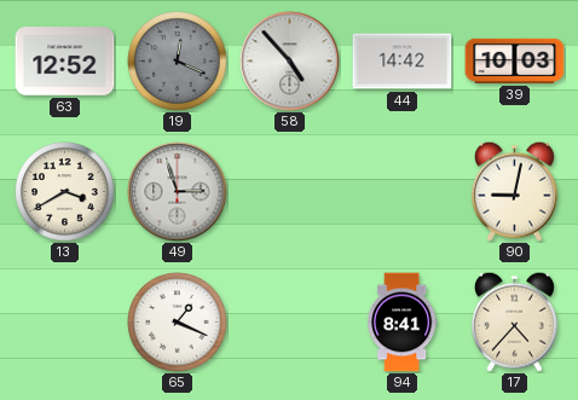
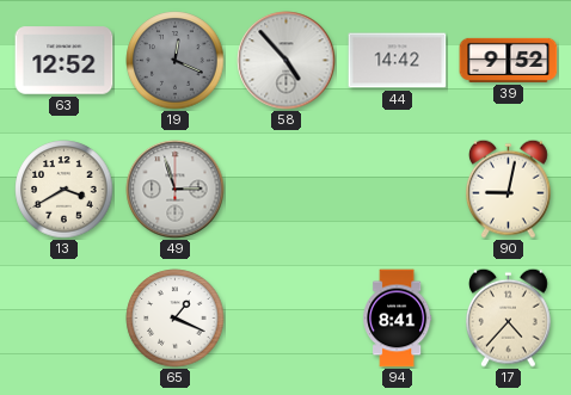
39: 10:03 -> 9:52
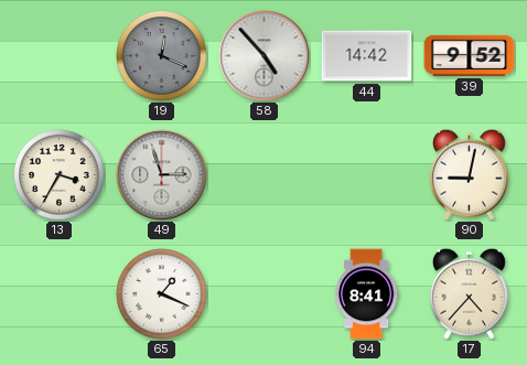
63: 12:52 -> none
13: 3:40 -> 3:35
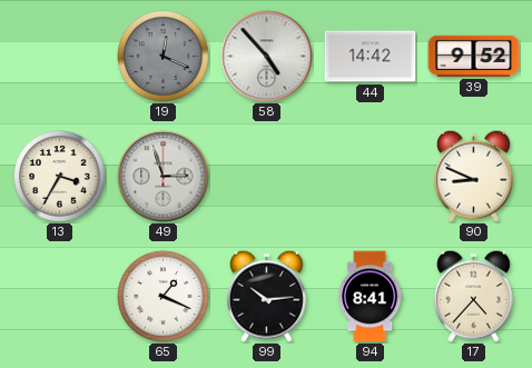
90: 9:02 -> 8:49
99: none -> 10:14
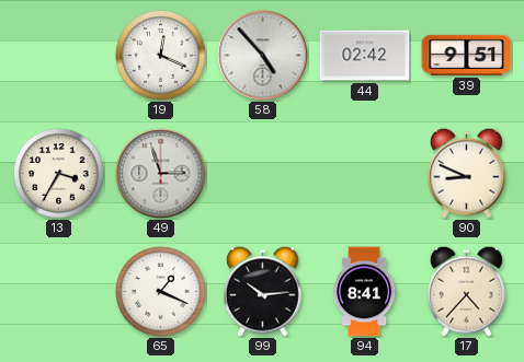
19 dial: grey -> white
44: 14:42 -> 02:42
39: 9:52 -> 9:51
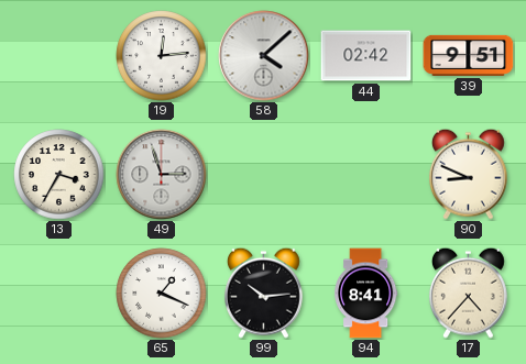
19: 12:19 -> 12:14
58: 4:53 -> 4:08
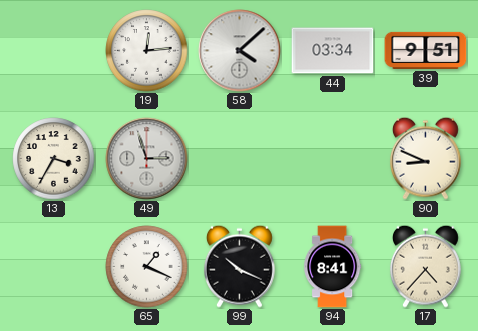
44: 02:42 -> 03:34
99: 10:14 -> 10:19
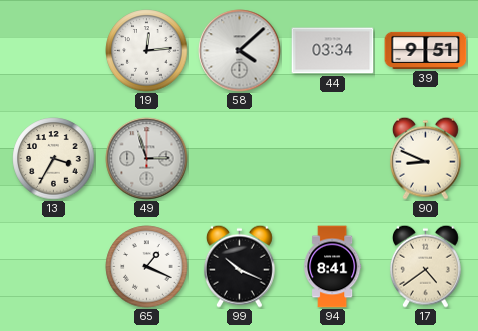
17: 4:37 -> 4:39
